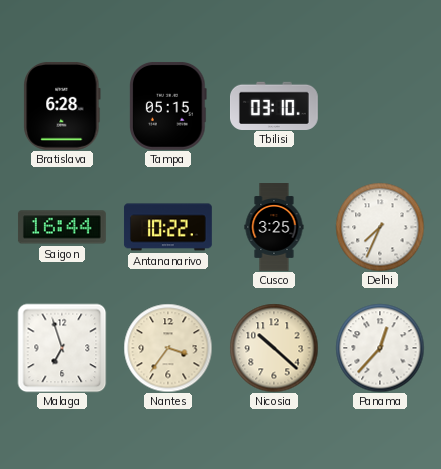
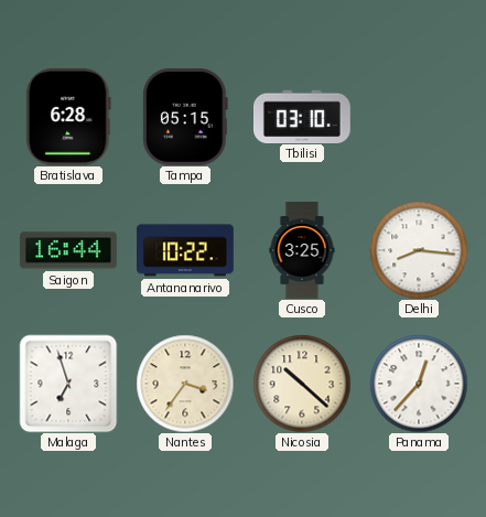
Delhi: 7:34 -> 8:16
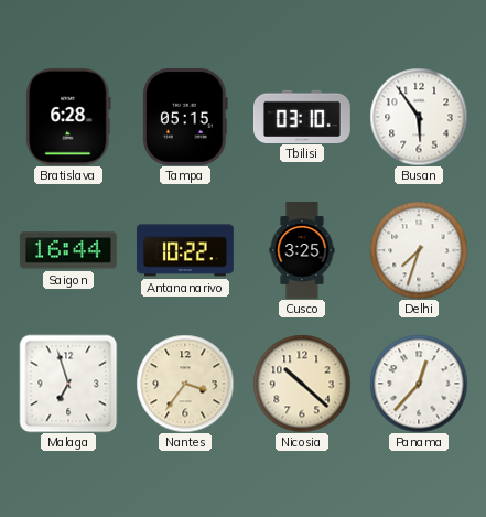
Busan: none -> 5:54
Delhi: 8:16 -> 7:33
